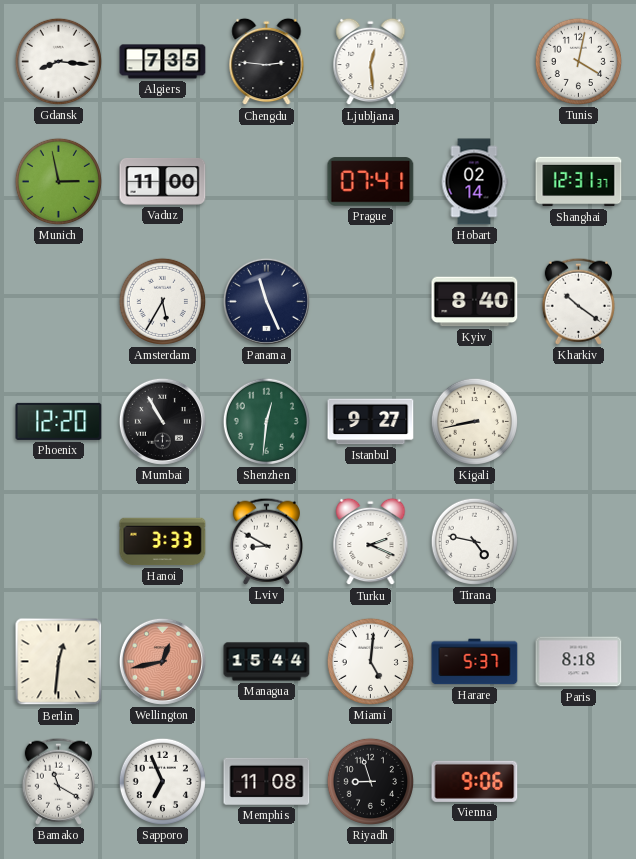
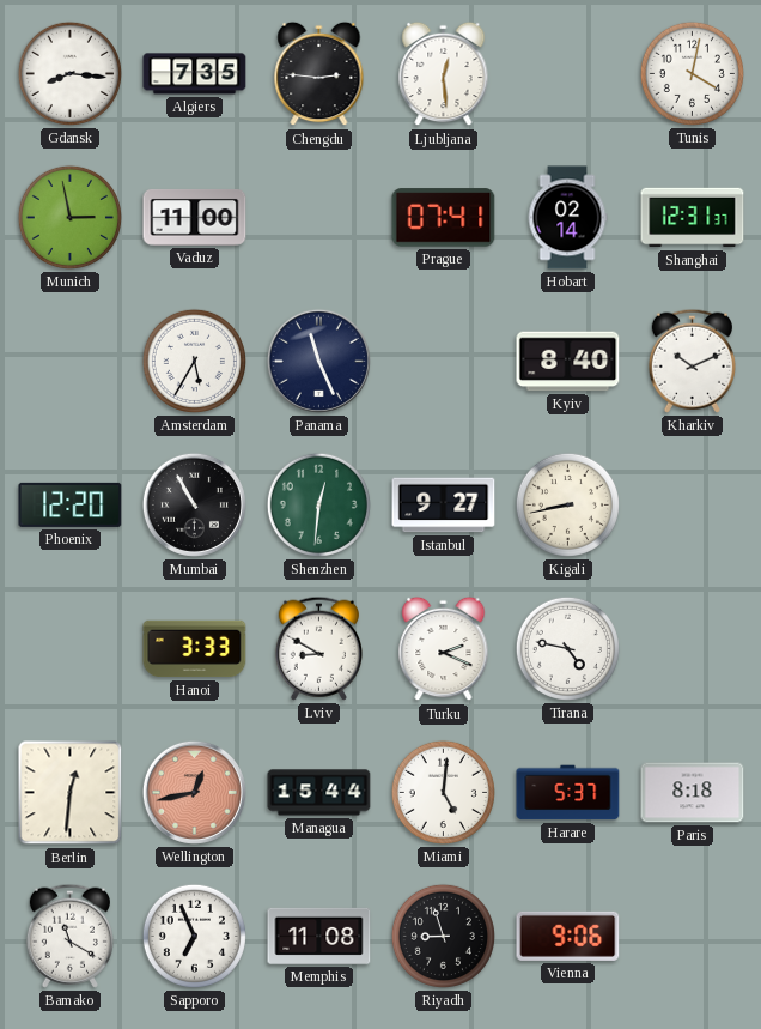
Kharkiv: 10:21 -> 10:11
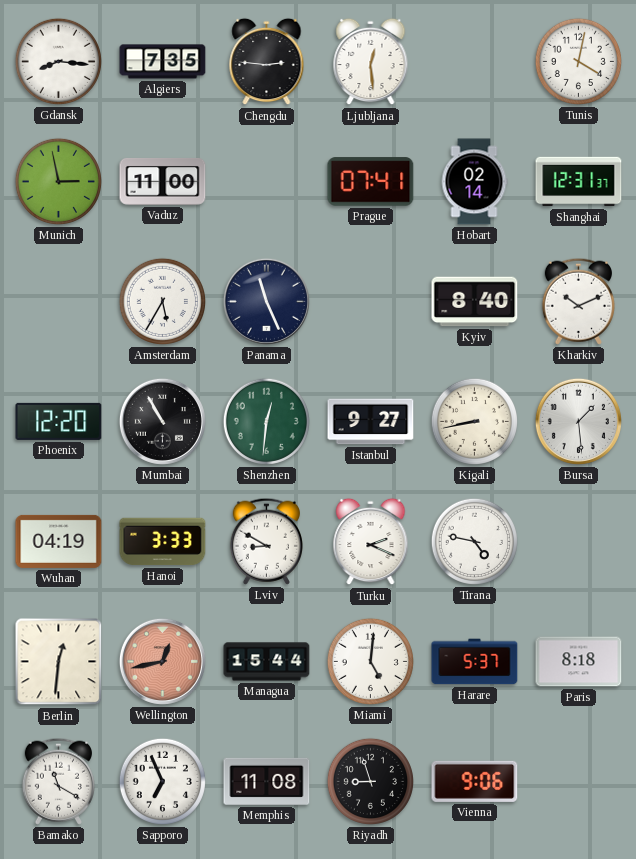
Bursa: none -> 1:29
Wuhan: none -> 04:19
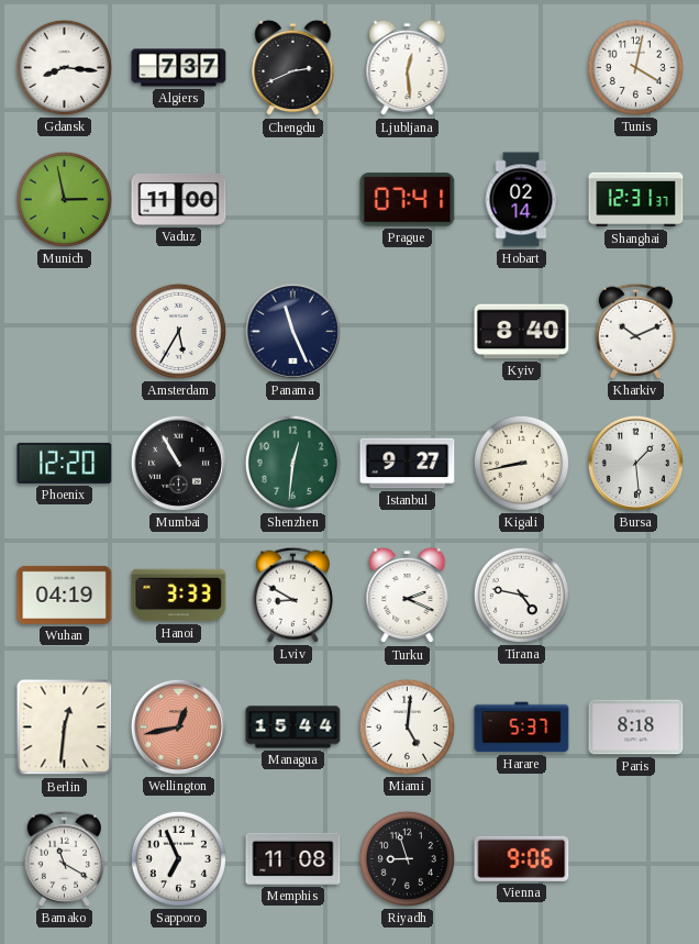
Algiers: 7:35 -> 7:37
Chengdu: 2:46 -> 2:41
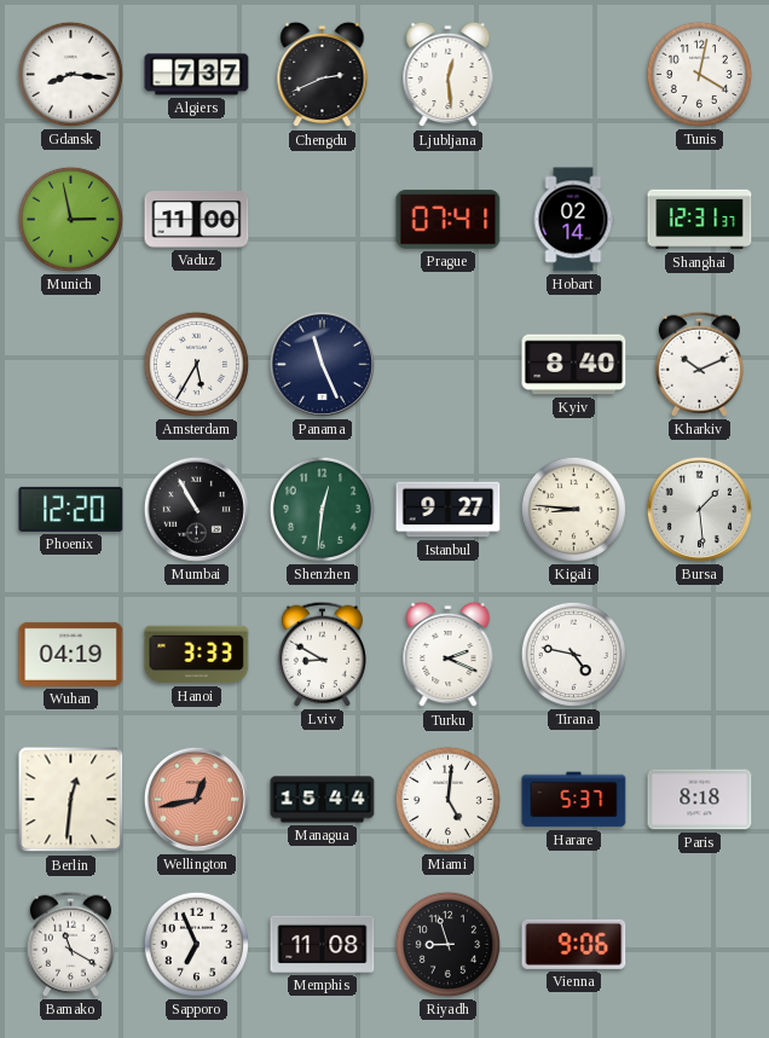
Kigali: 8:43 -> 8:46
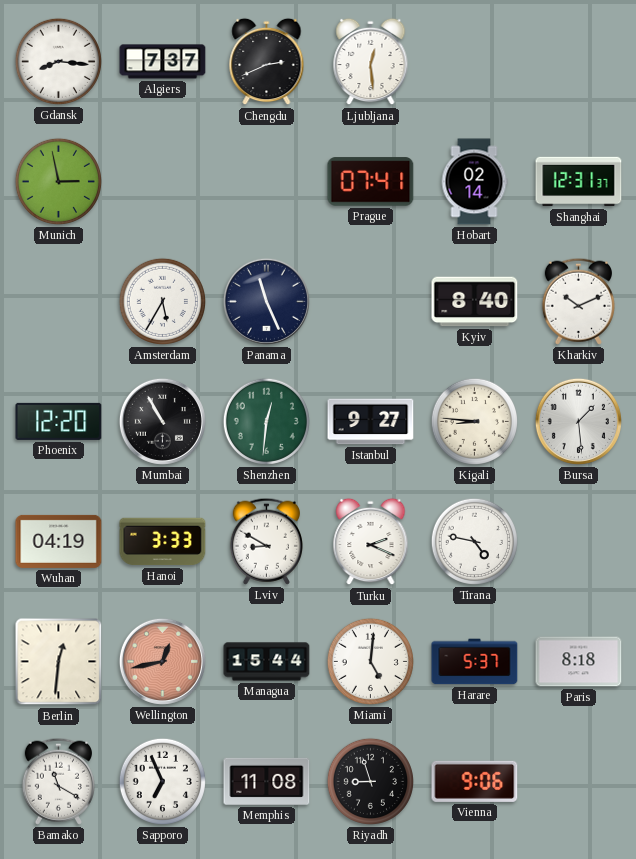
Tunis: 4:02 -> none
Vaduz: 11:00 -> none
